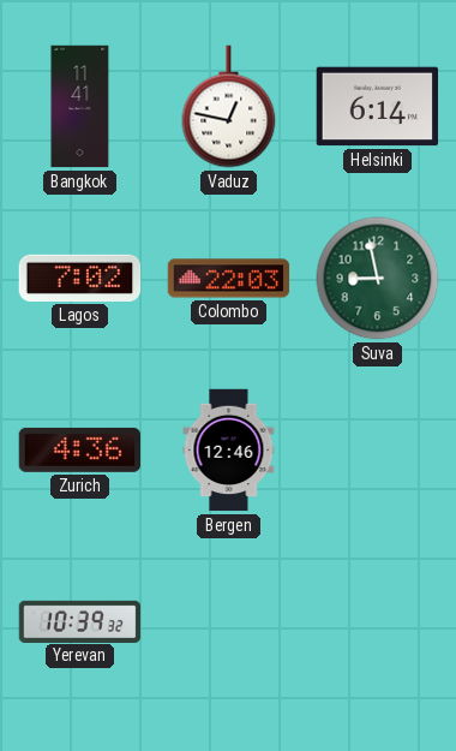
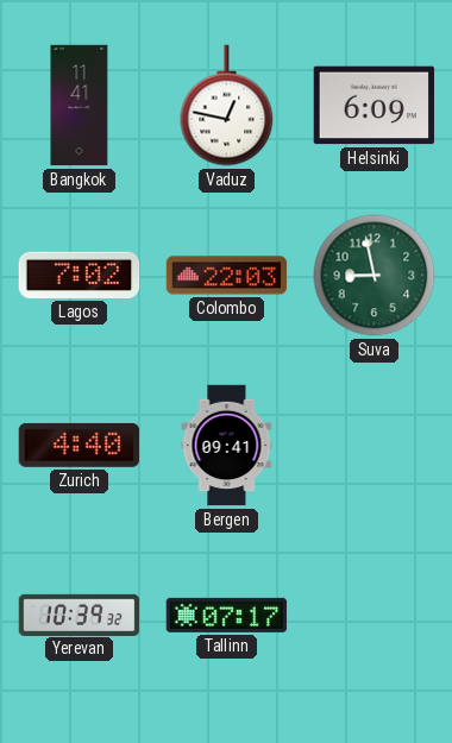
Helsinki: 6:14 -> 6:09
Zurich: 4:36 -> 4:40
Bergen: 12:46 -> 09:41
Tallinn: none -> 07:17
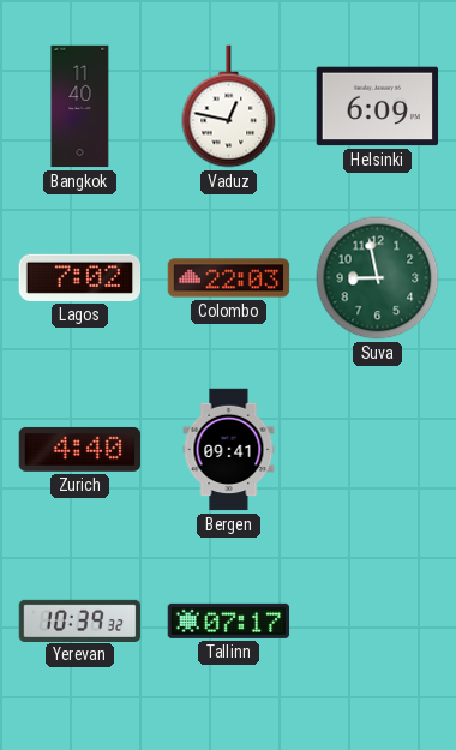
Bangkok: 11:41 -> 11:40
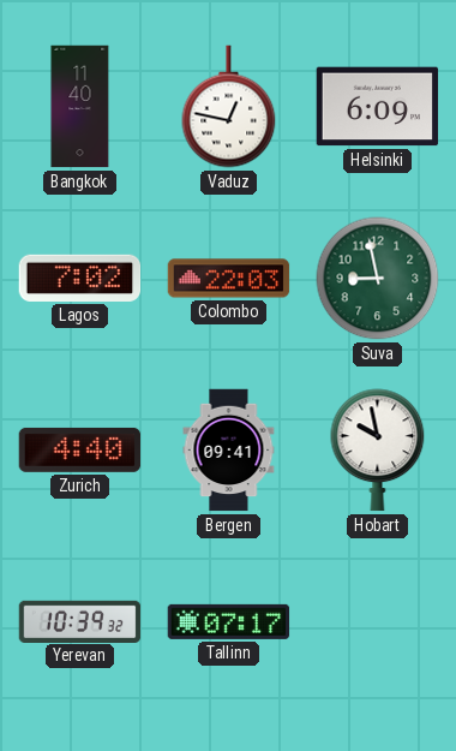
Hobart: none -> 9:58
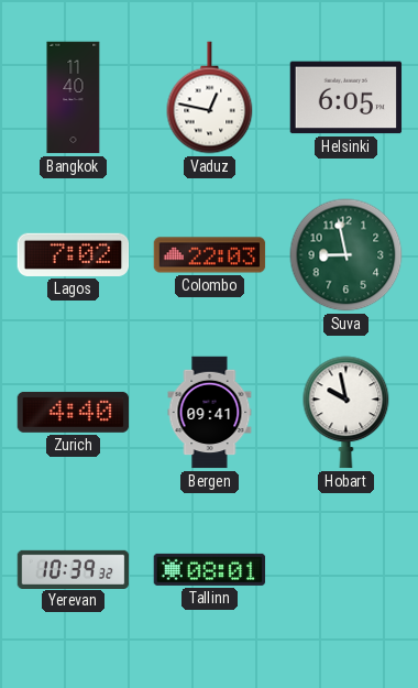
Helsinki: 6:09 -> 6:05
Tallinn: 07:17 -> 08:01
